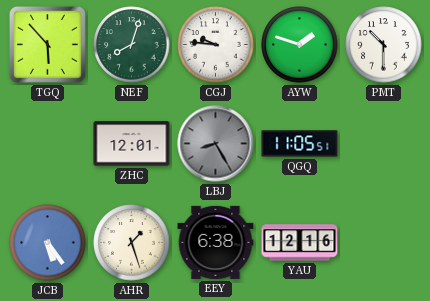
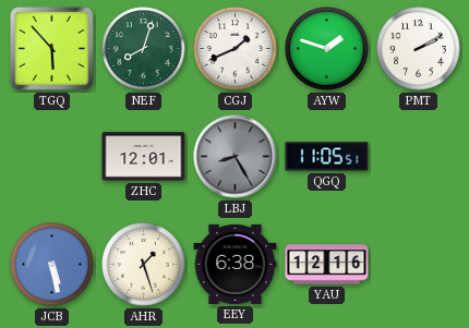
CGJ: 9:46 -> 1:41
PMT: 10:30 -> 2:10
JCB: 5:24 -> 5:28
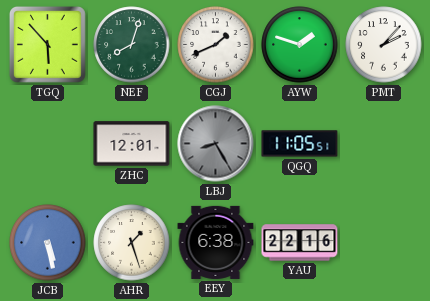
PMT: 2:10 -> 2:07
YAU: 12:16 -> 22:16
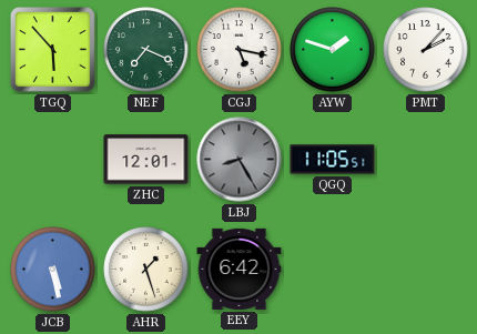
NEF: 8:03 -> 7:19
CGJ: 1:41 -> 5:17
EEY: 6:38 -> 6:42
YAU: 22:16 -> none
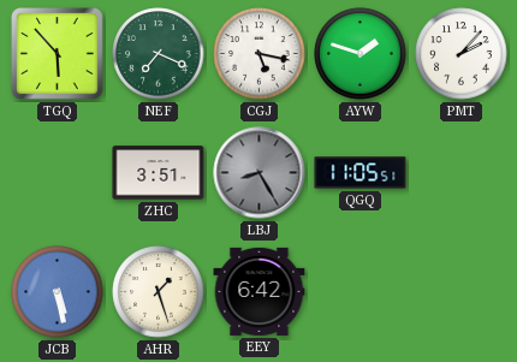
ZHC: 12:01 -> 3:51
